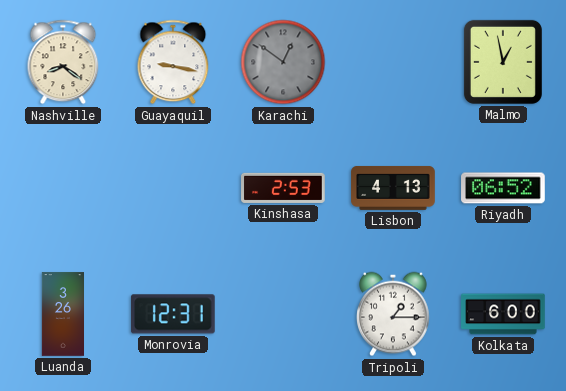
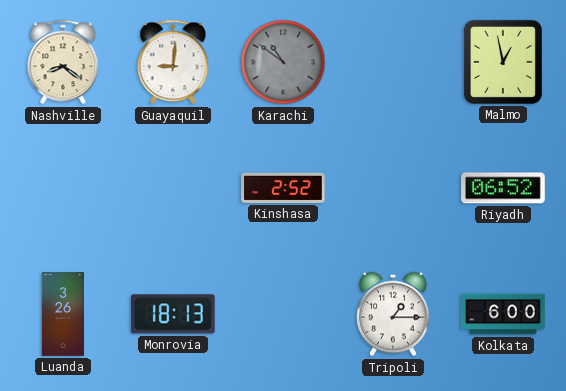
Guayaquil: 9:17 -> 9:01
Karachi: 12:51 -> 10:51
Kinshasa: 2:53 -> 2:52
Lisbon: 4:13 -> none
Monrovia: 12:31 -> 18:13
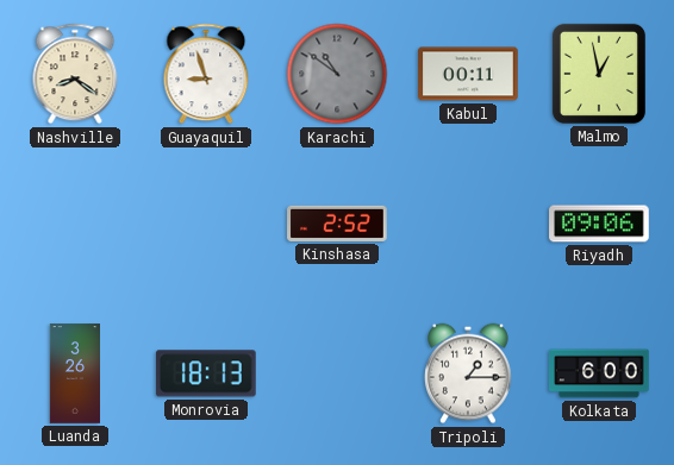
Guayaquil: 9:01 -> 8:57
Kabul: none -> 00:11
Riyadh: 06:52 -> 09:06
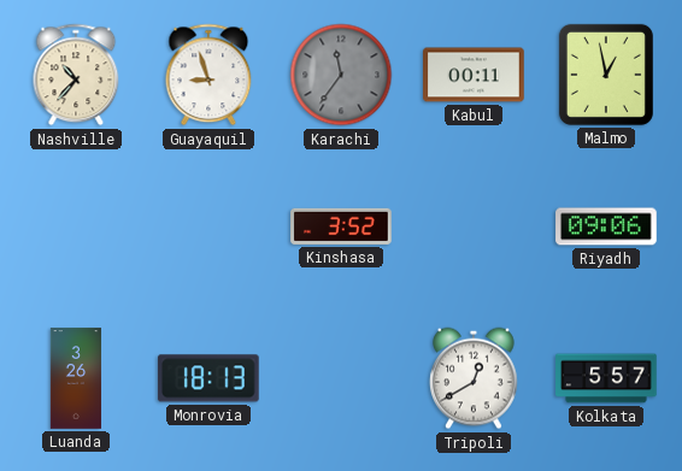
Nashville: 8:21 -> 10:37
Karachi: 10:51 -> 11:36
Kinshasa: 2:52 -> 3:52
Tripoli: 1:15 -> 12:40
Kolkata: 6:00 -> 5:57
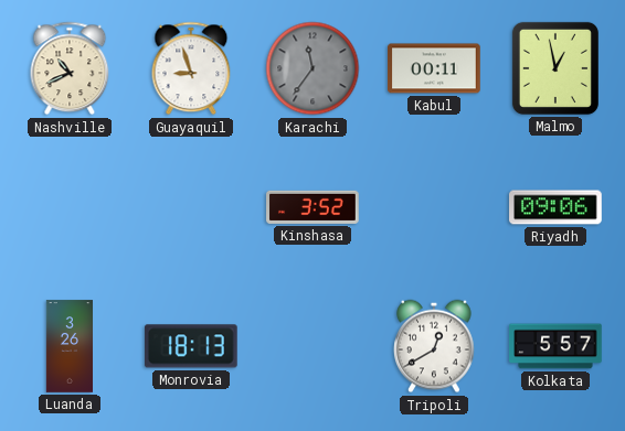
Nashville: 10:37 -> 10:41
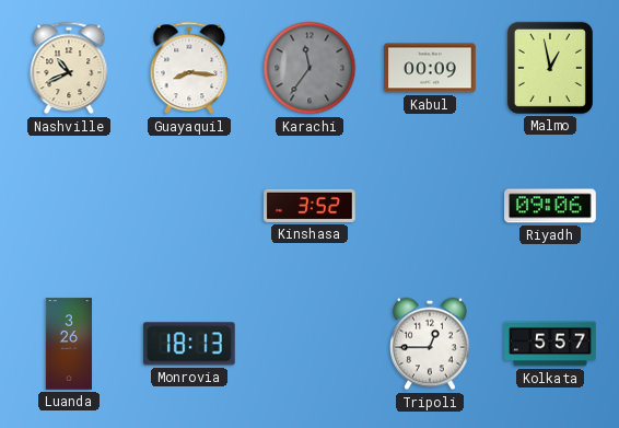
Guayaquil: 8:57 -> 8:16
Kabul: 00:11 -> 00:09
Tripoli: 12:40 -> 12:45
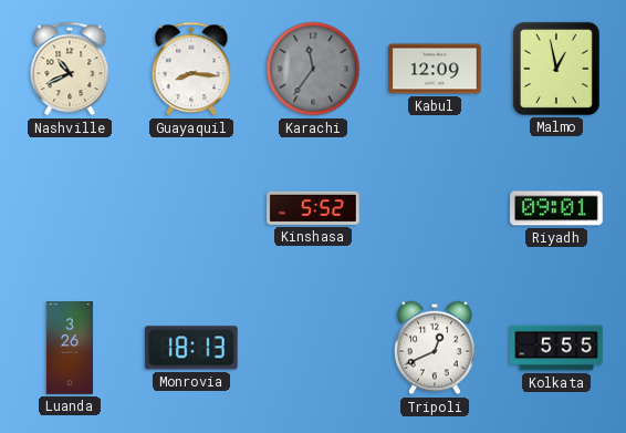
Kabul: 00:09 -> 12:09
Kinshasa: 3:52 -> 5:52
Riyadh: 09:06 -> 09:01
Tripoli: 12:45 -> 12:41
Kolkata: 5:57 -> 5:55
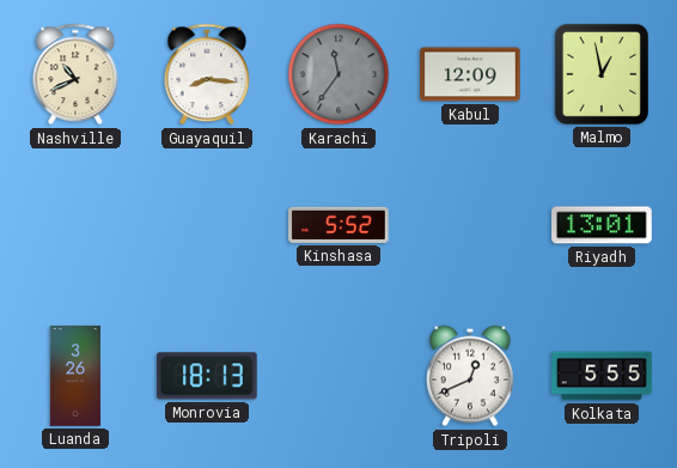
Riyadh: 09:01 -> 13:01
